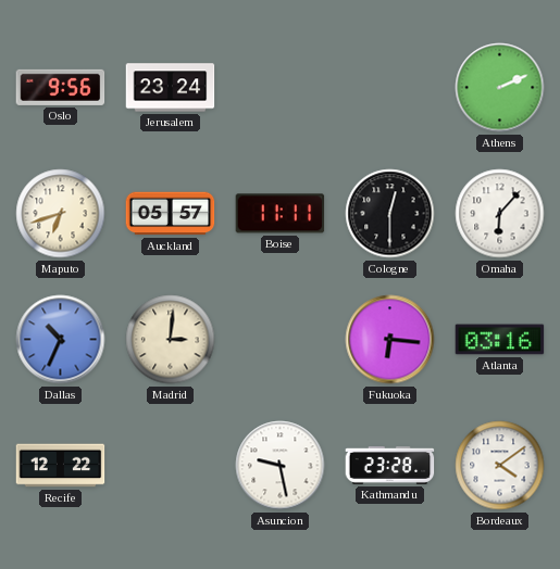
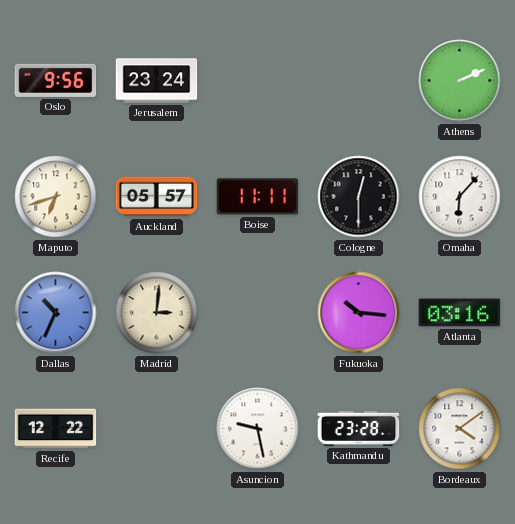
Fukuoka: 6:16 -> 10:16
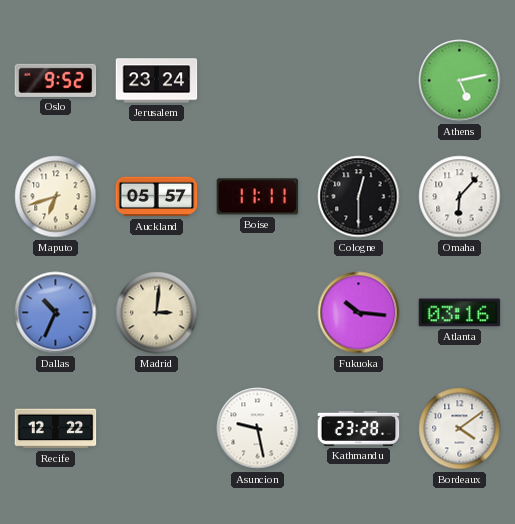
Oslo: 9:56 -> 9:52
Athens: 2:11 -> 5:13
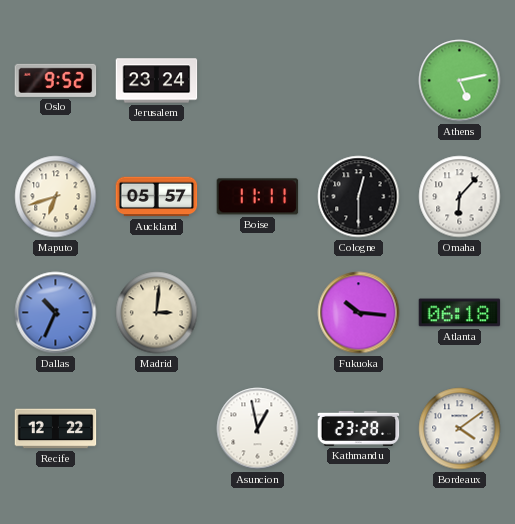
Atlanta: 03:16 -> 06:18
Asuncion: 9:28 -> 12:58
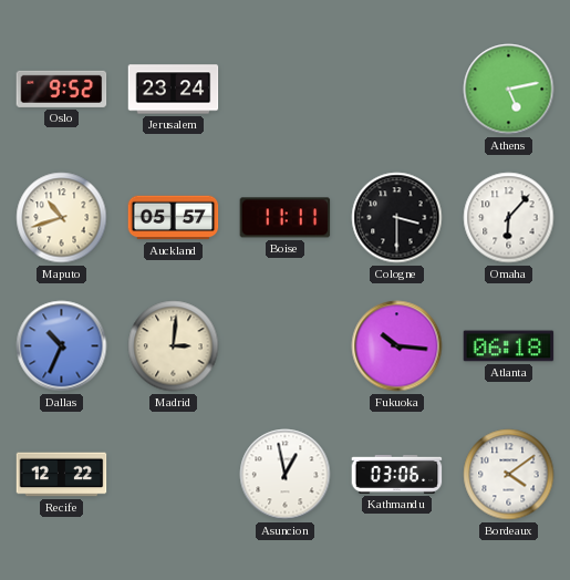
Maputo: 6:42 -> 10:42
Cologne: 12:30 -> 3:30
Kathmandu: 23:28 -> 03:06
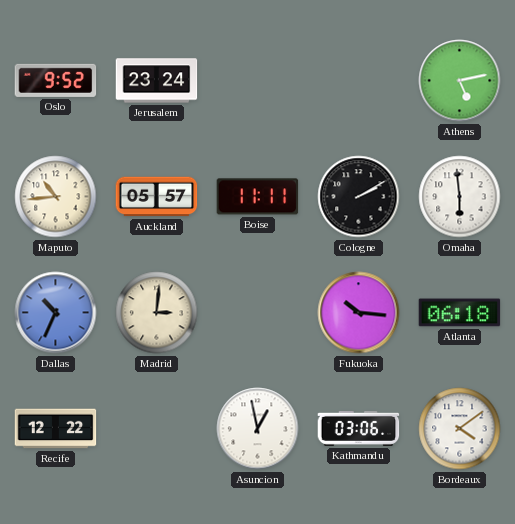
Maputo: 10:42 -> 10:44
Cologne: 3:30 -> 2:10
Omaha: 6:07 -> 5:59
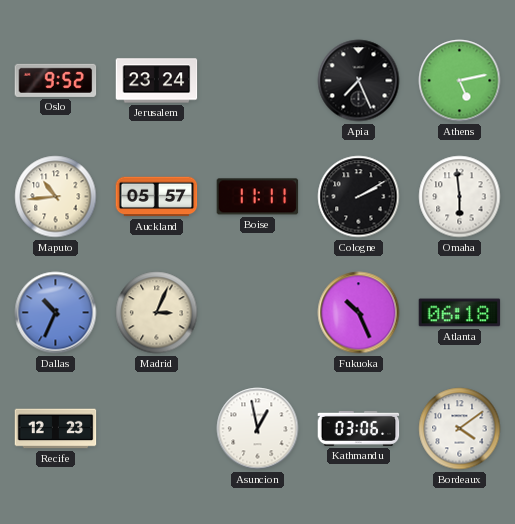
Apia: none -> 7:26
Madrid: 3:01 -> 3:04
Fukuoka: 10:16 -> 10:26
Recife: 12:22 -> 12:23
